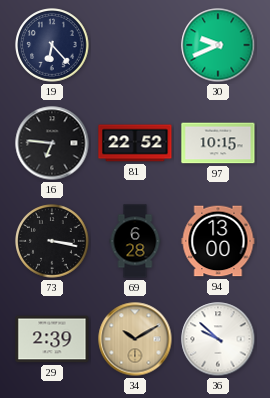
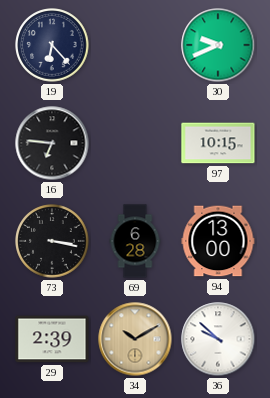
81: 22:52 -> none
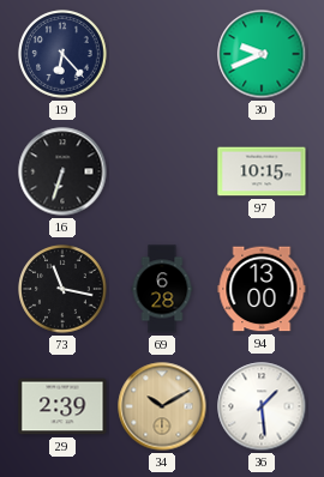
16: 6:46 -> 6:33
73: 3:17 -> 11:17
36: 9:52 -> 1:29
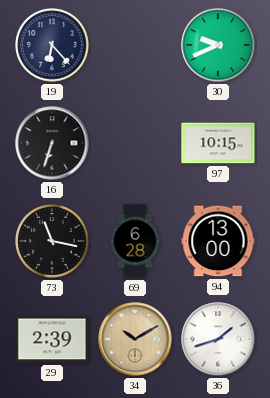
36: 1:29 -> 1:42
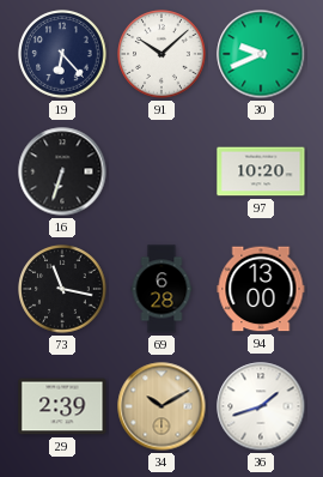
91: none -> 10:08
97: 10:15 -> 10:20
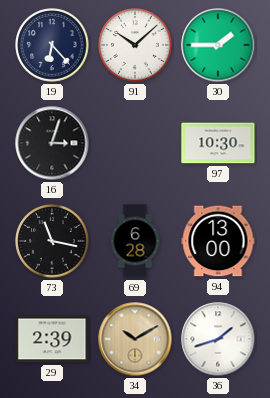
30: 9:41 -> 1:45
16: 6:33 -> 3:03
97: 10:20 -> 10:30
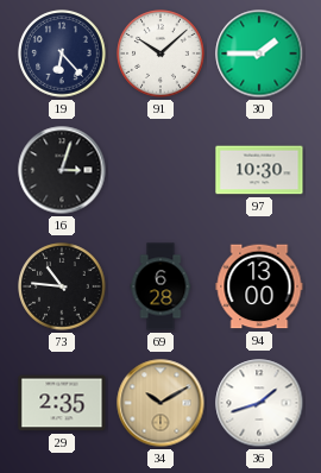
73: 11:17 -> 10:46
29: 2:39 -> 2:35
